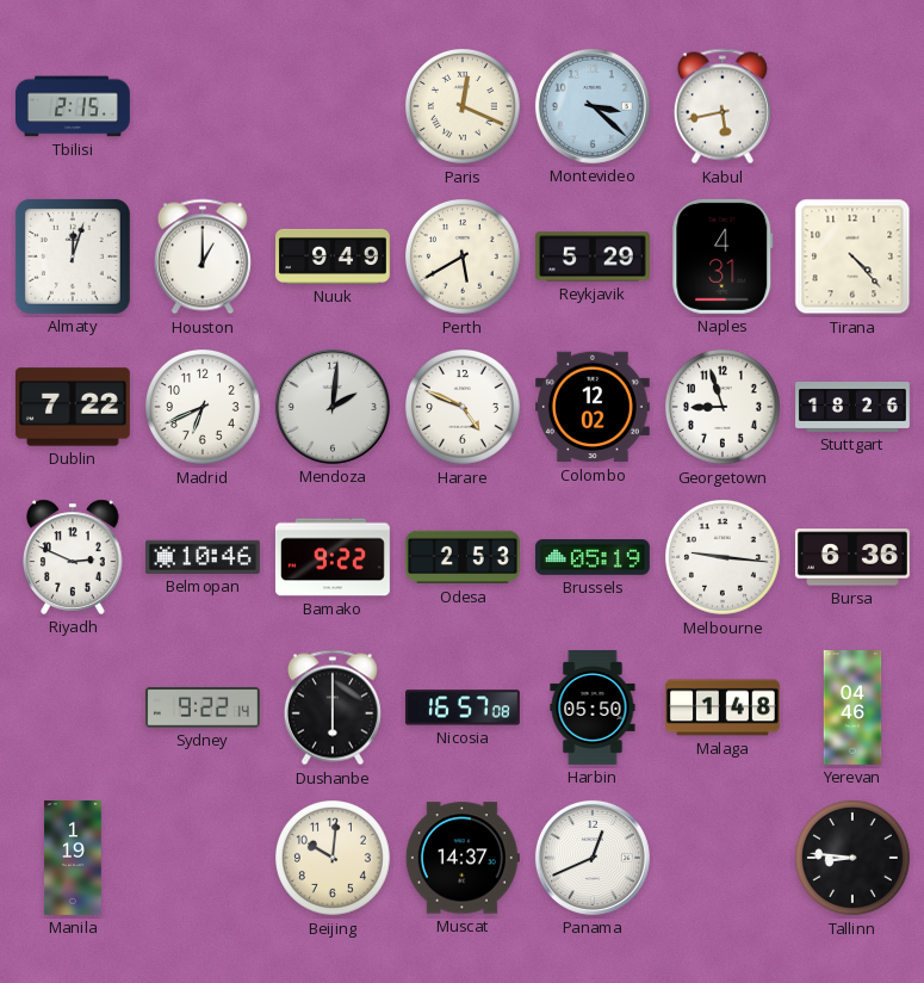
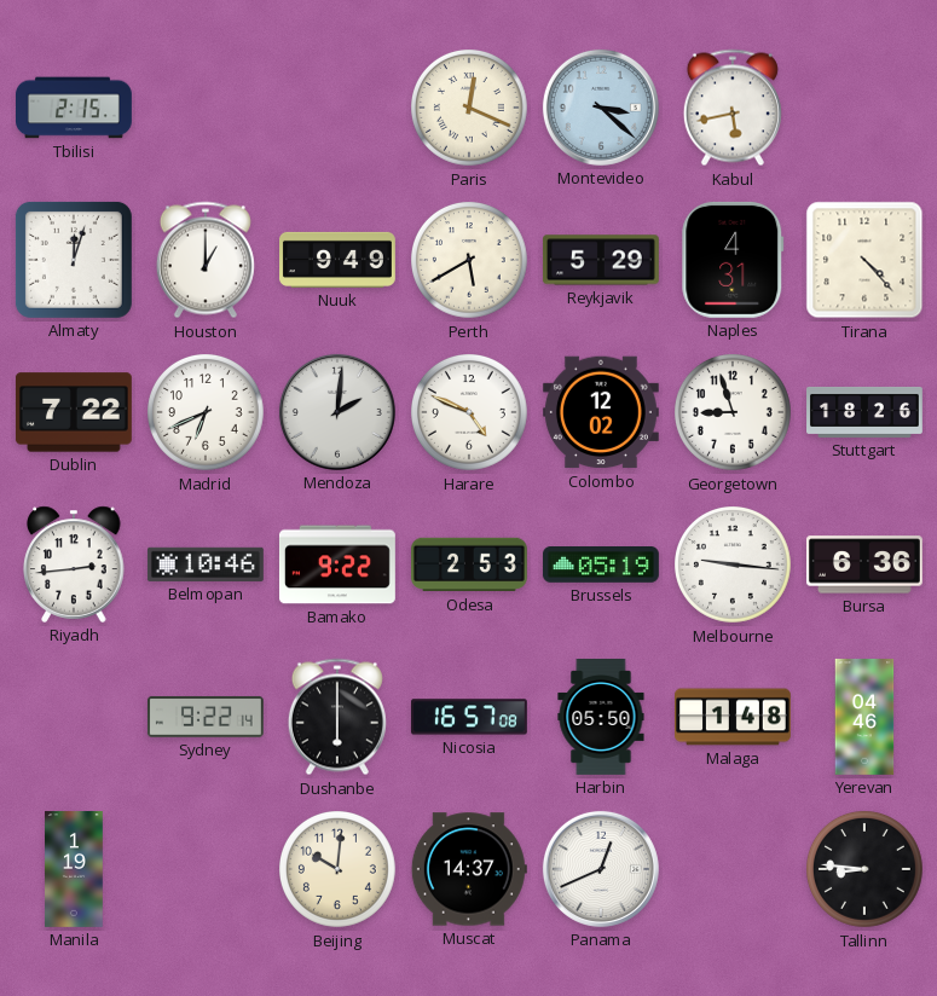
Riyadh: 2:49 -> 2:44
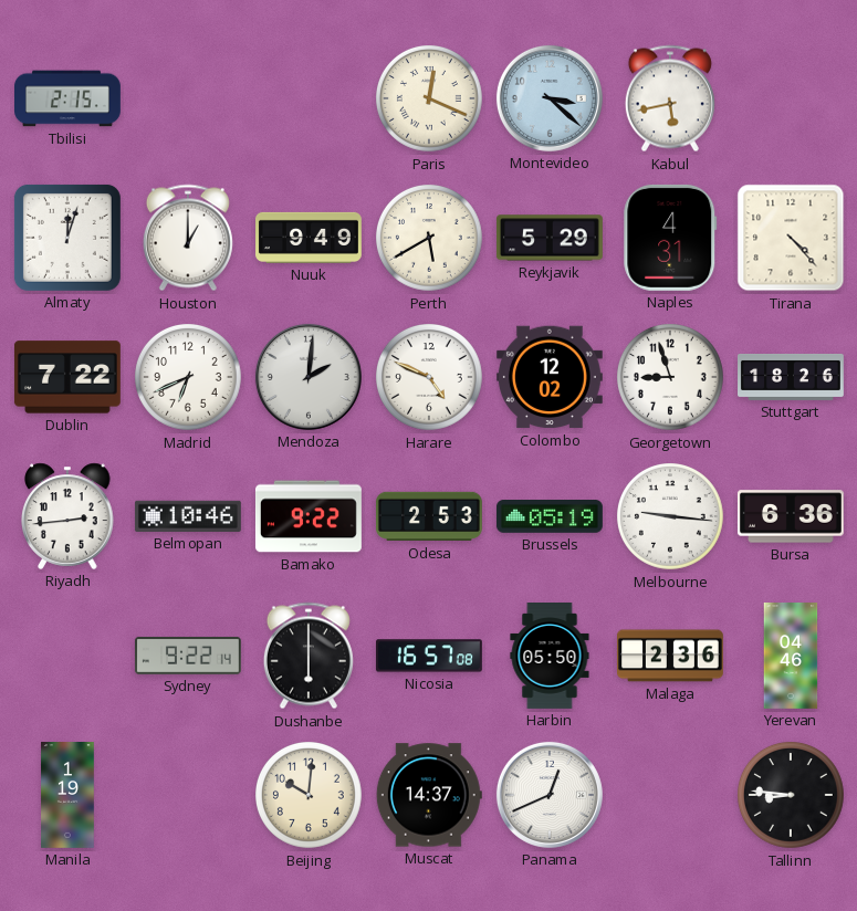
Malaga: 1:48 -> 2:36
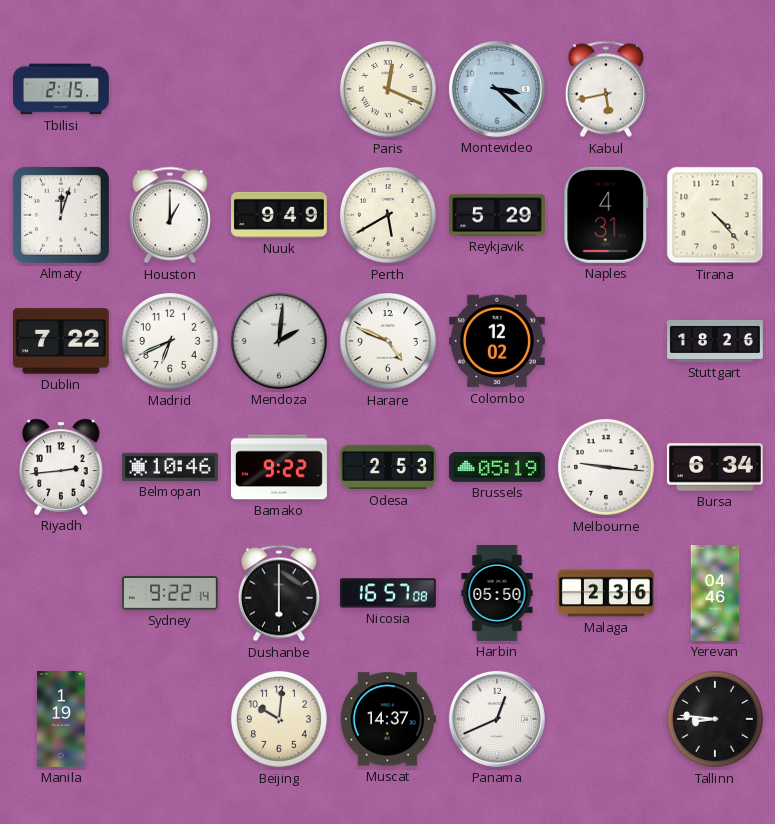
Georgetown: 8:57 -> none
Bursa: 6:36 -> 6:34
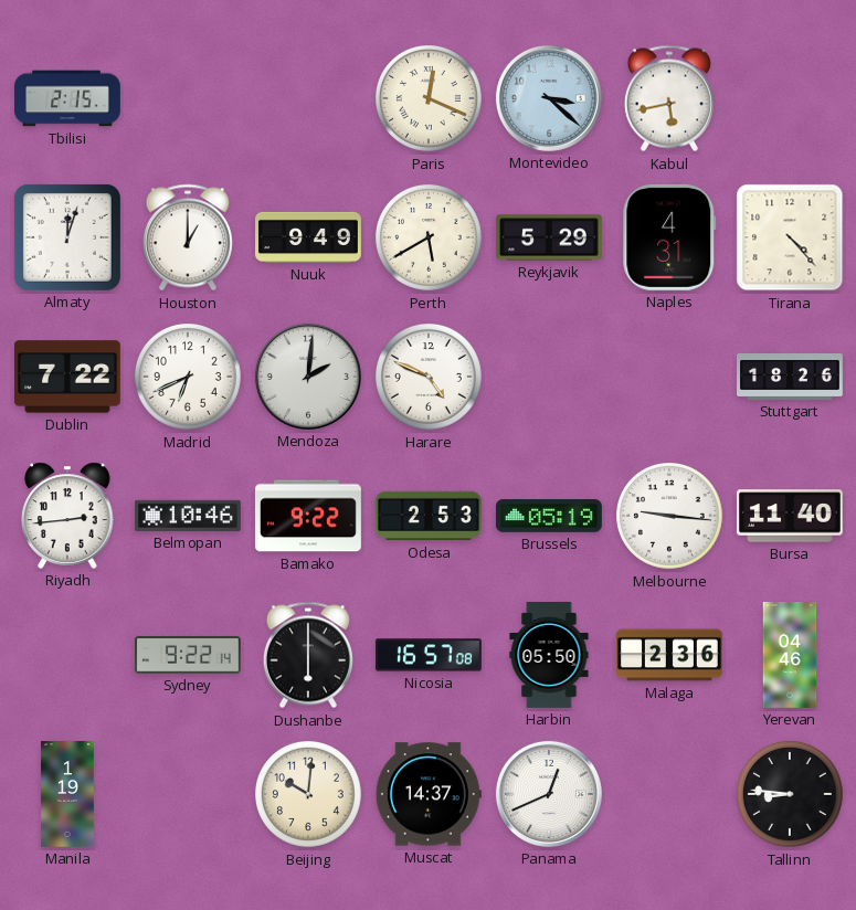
Colombo: 12:02 -> none
Bursa: 6:34 -> 11:40
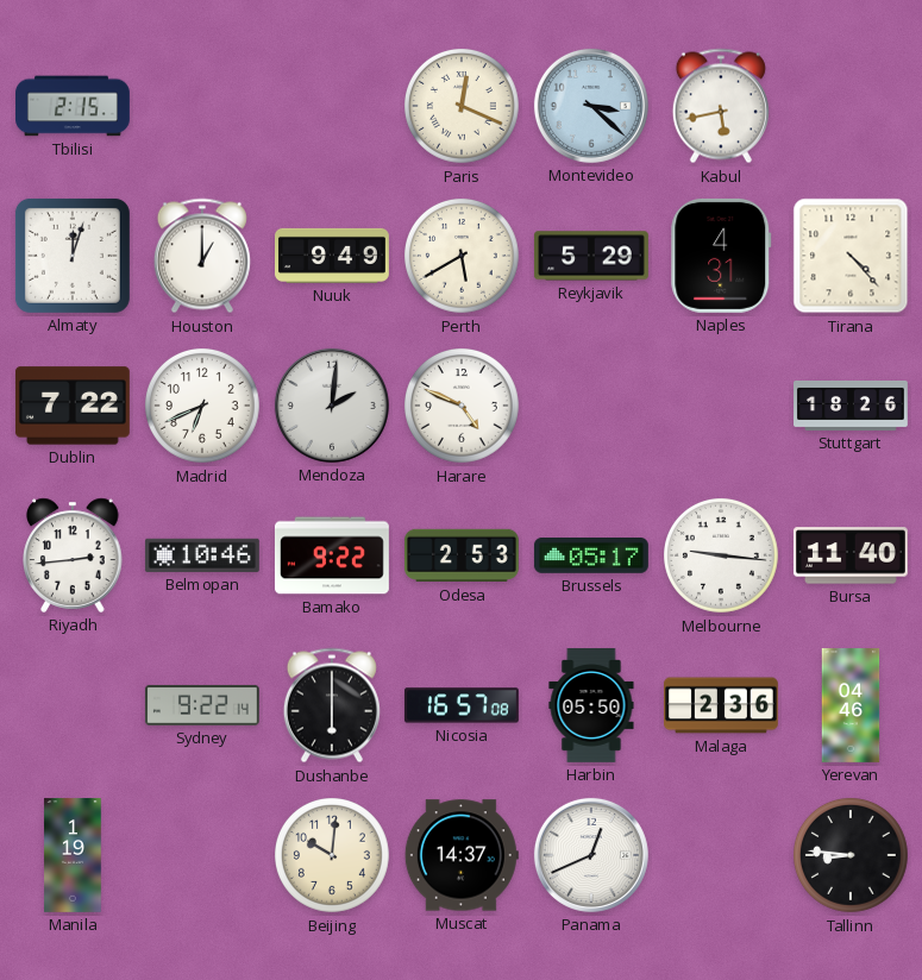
Brussels: 05:19 -> 05:17
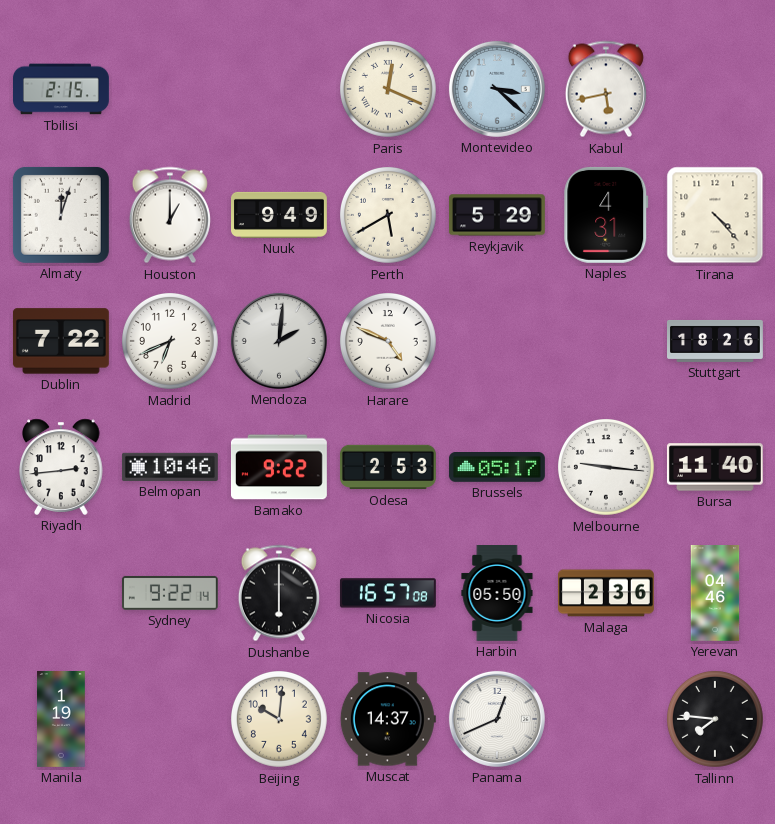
Tallinn: 8:46 -> 7:46
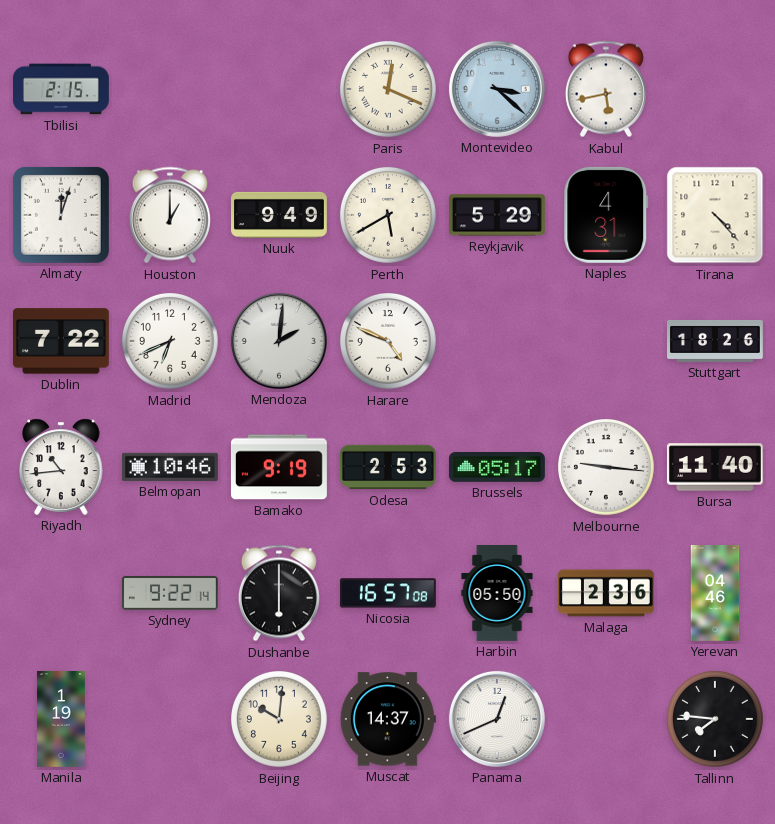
Riyadh: 2:44 -> 10:44
Bamako: 9:22 -> 9:19
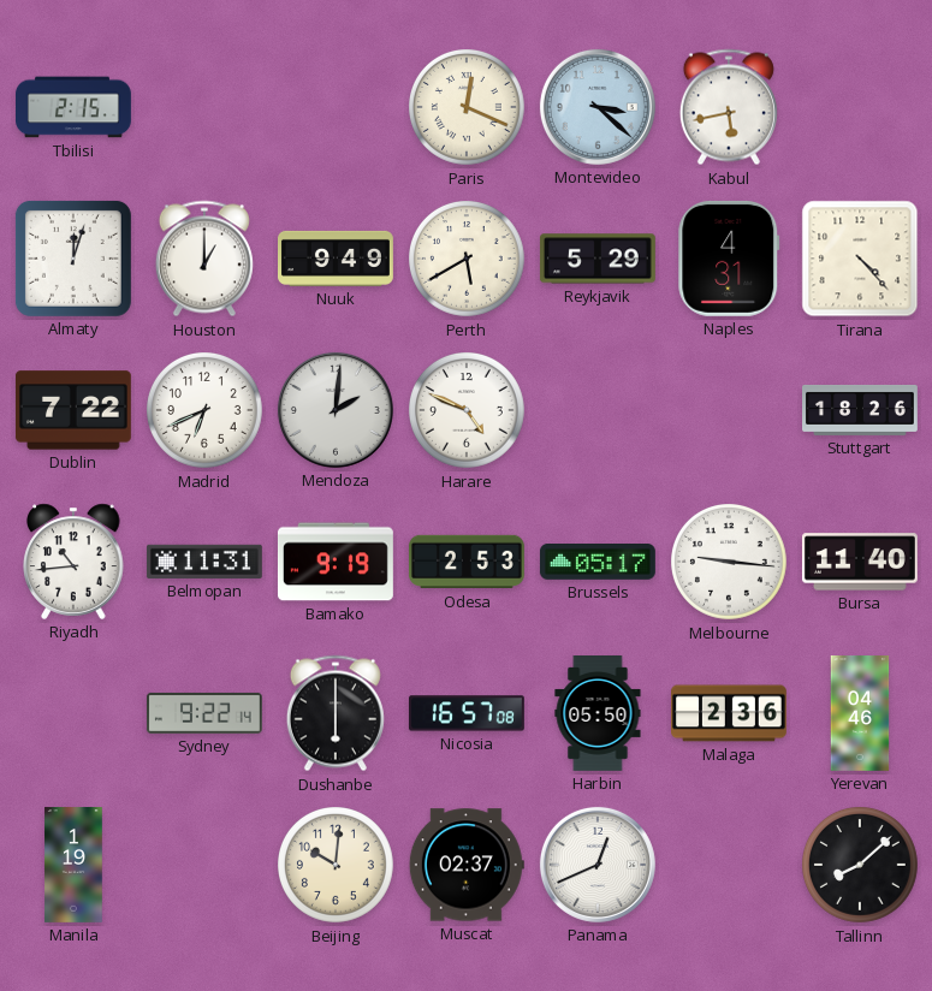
Belmopan: 10:46 -> 11:31
Muscat: 14:37 -> 02:37
Tallinn: 7:46 -> 8:08
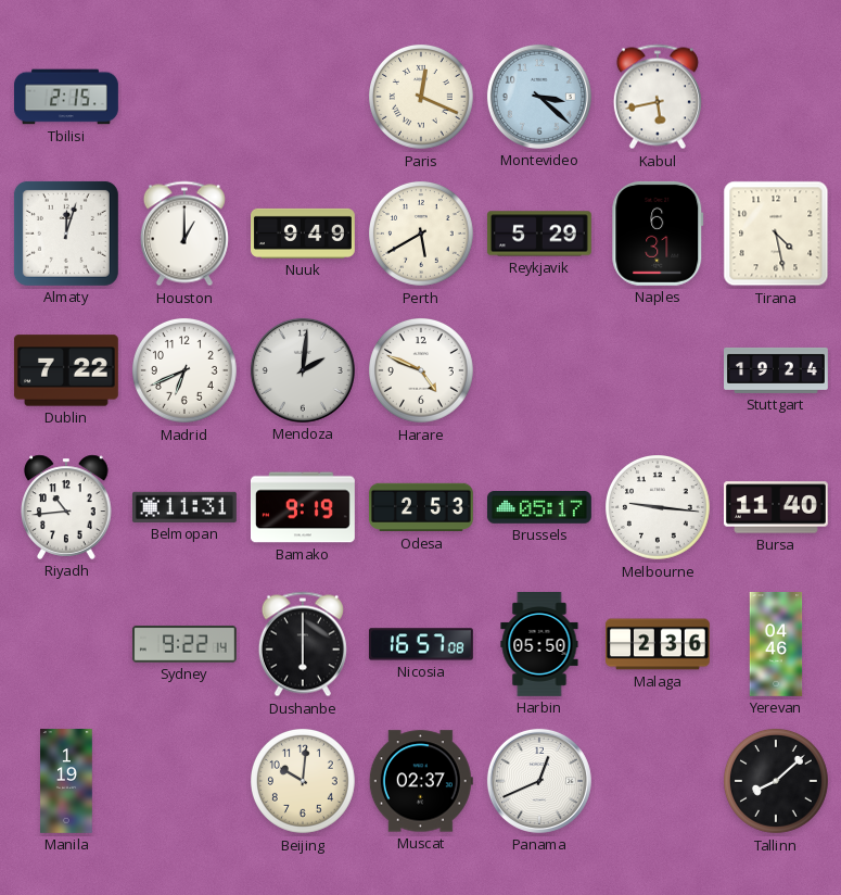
Naples: 4:31 -> 6:31
Tirana: 4:23 -> 4:28
Stuttgart: 18:26 -> 19:24
